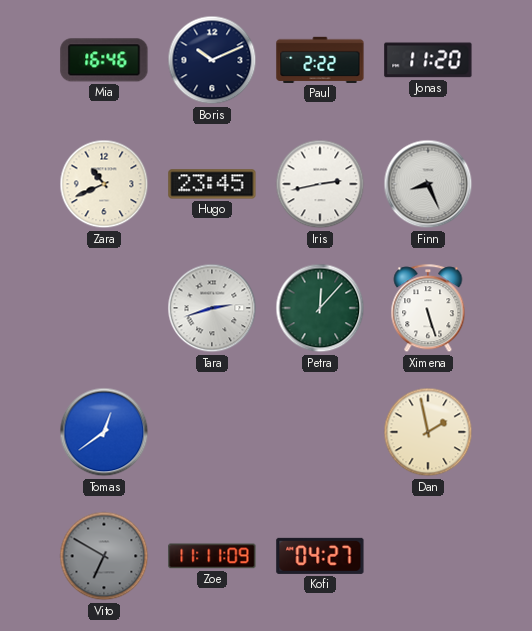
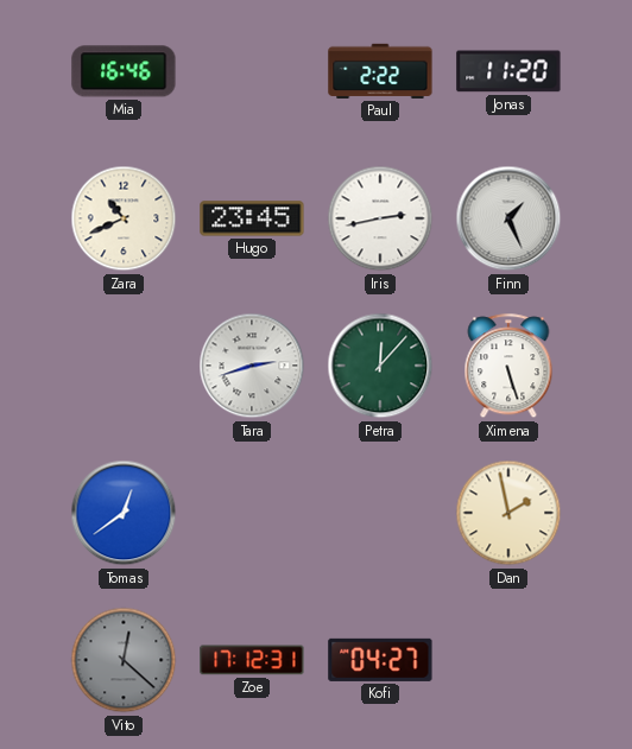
Boris: 10:11 -> none
Finn: 8:26 -> 1:26
Vito: 6:50 -> 12:22
Zoe: 11:11 -> 17:12
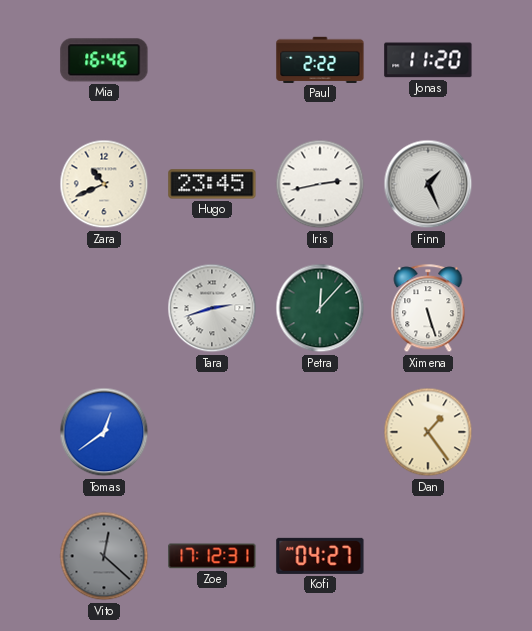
Dan: 1:58 -> 1:24
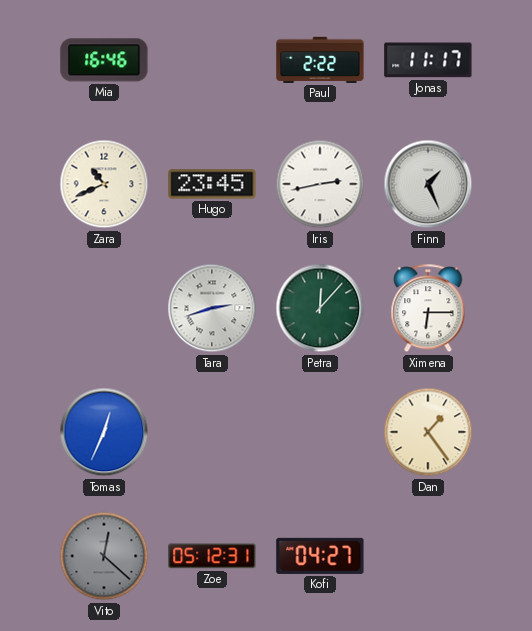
Jonas: 11:20 -> 11:17
Ximena: 5:27 -> 6:15
Tomas: 12:39 -> 12:34
Zoe: 17:12 -> 05:12
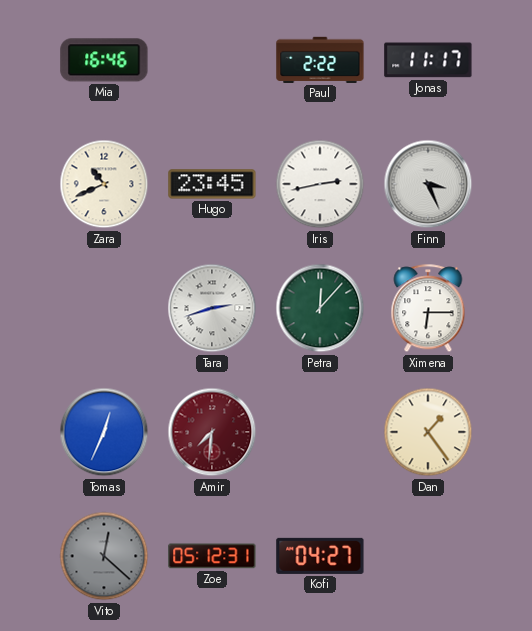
Finn: 1:26 -> 3:26
Amir: none -> 7:31
